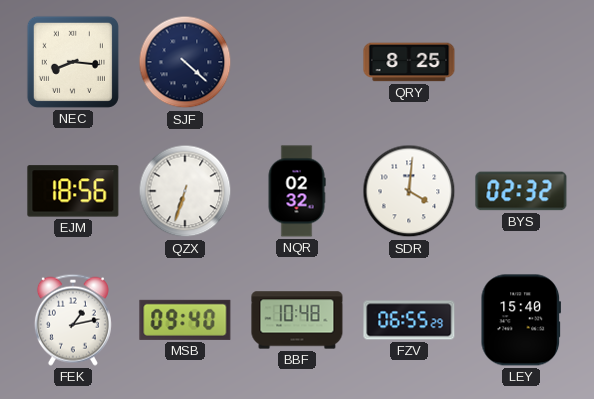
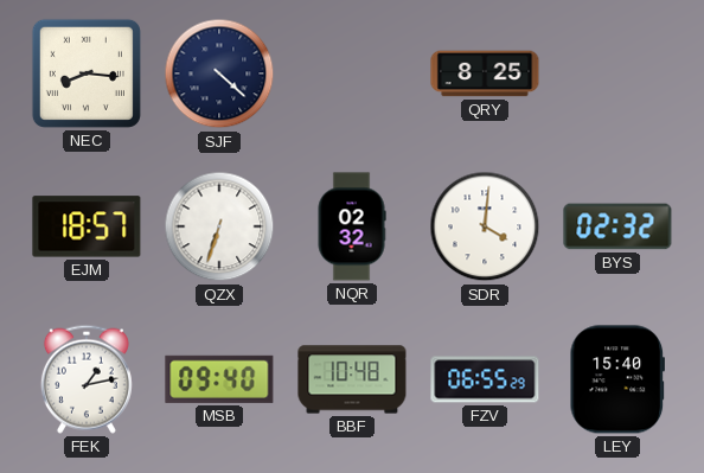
EJM: 18:56 -> 18:57
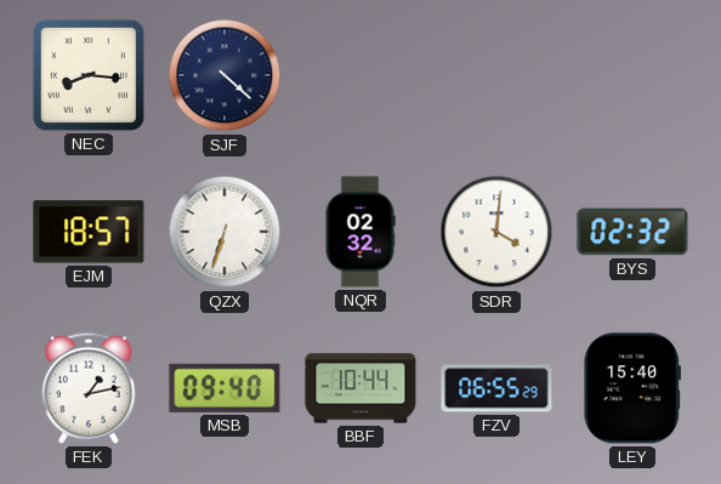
QRY: 8:25 -> none
BBF: 10:48 -> 10:44
